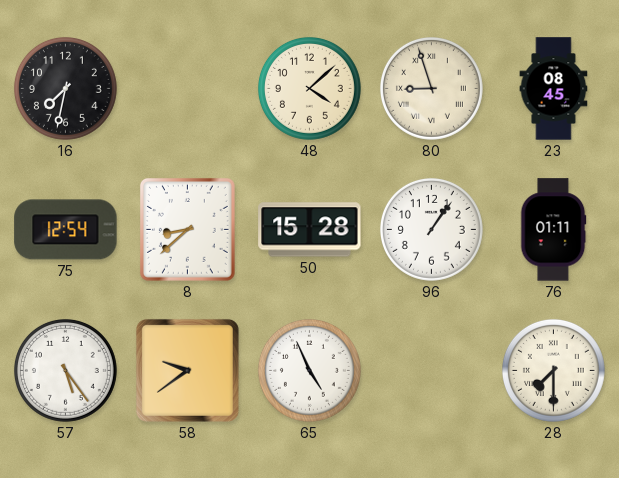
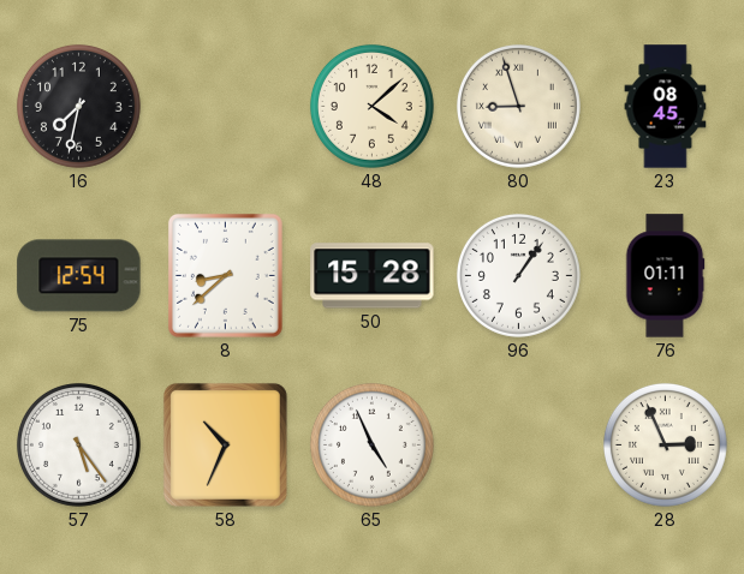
58: 9:39 -> 10:34
28: 7:30 -> 2:56
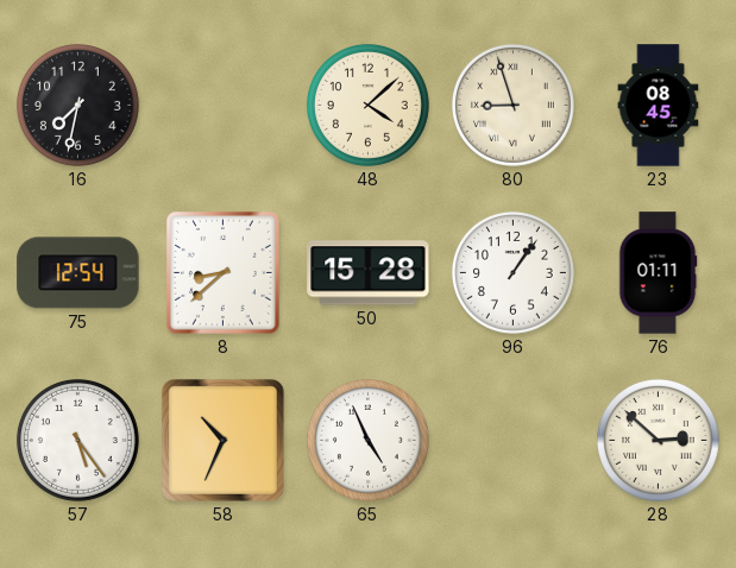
28: 2:56 -> 2:52
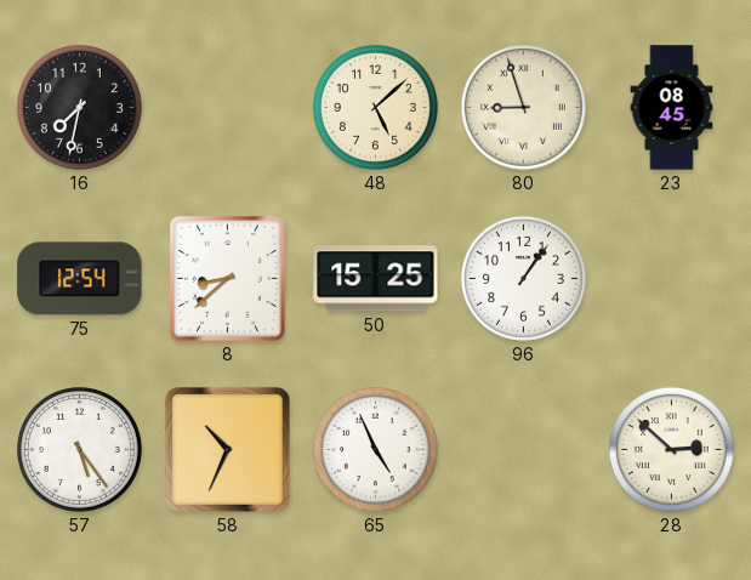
48: 4:08 -> 5:08
50: 15:28 -> 15:25
76: 01:11 -> none
